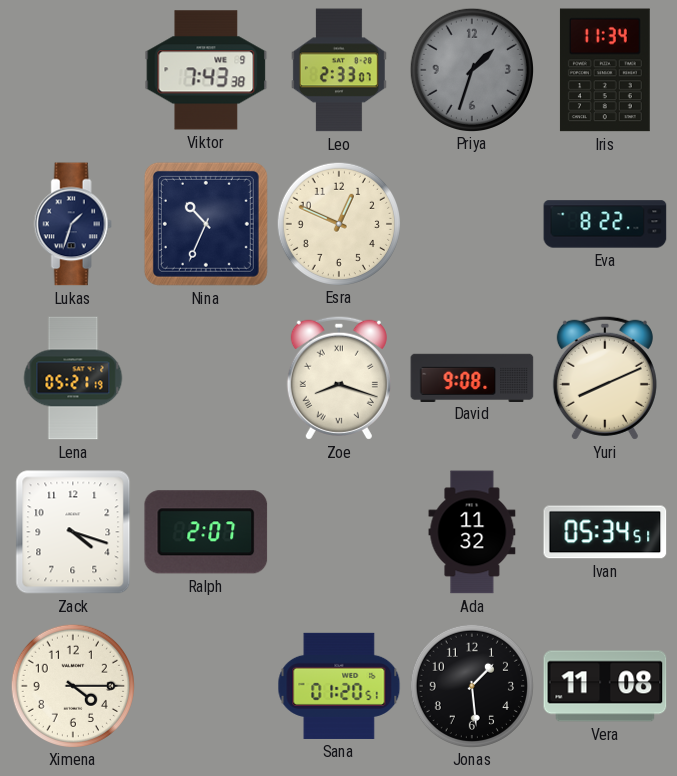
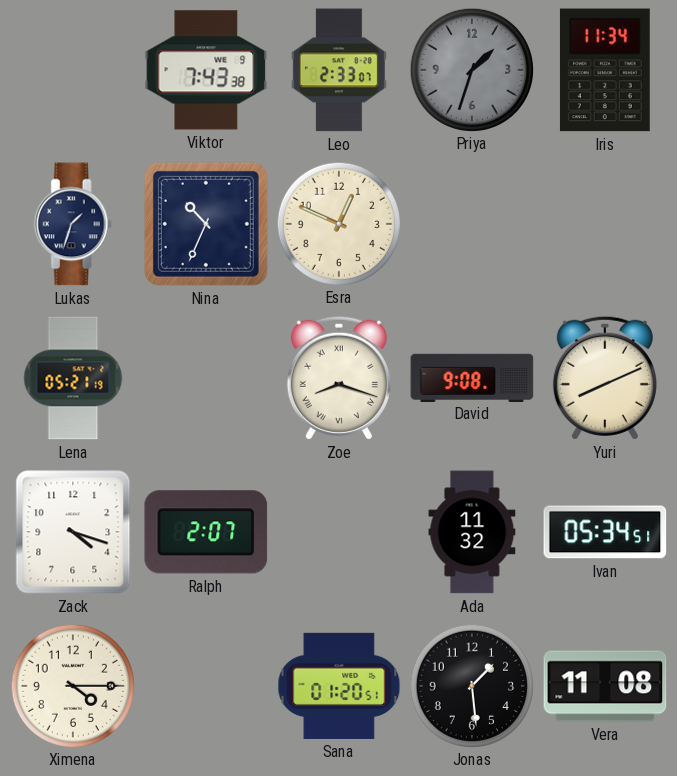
Eva: 8:22 -> none
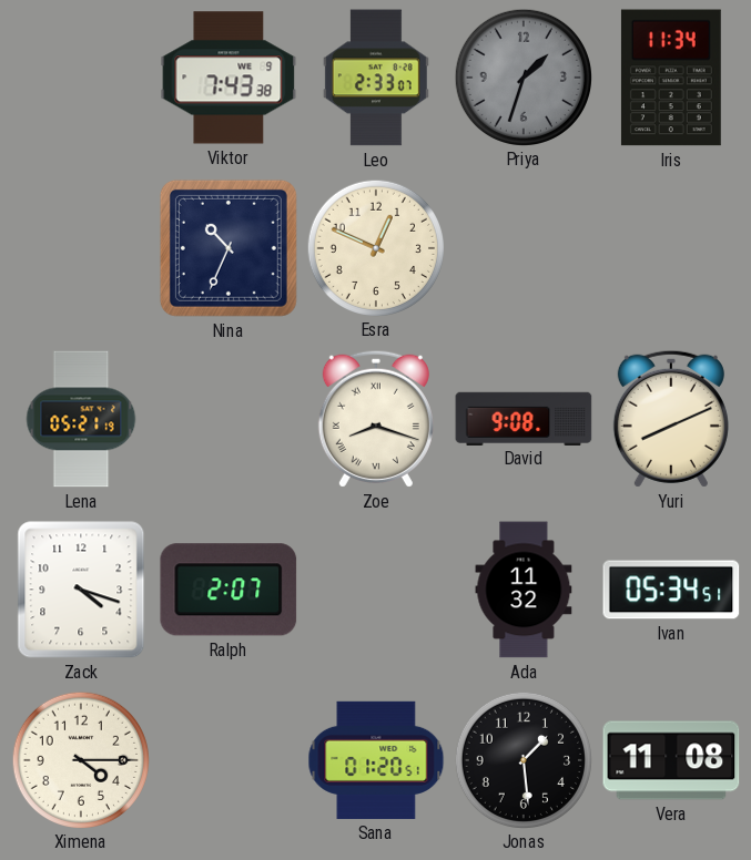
Lukas: 1:33 -> none
